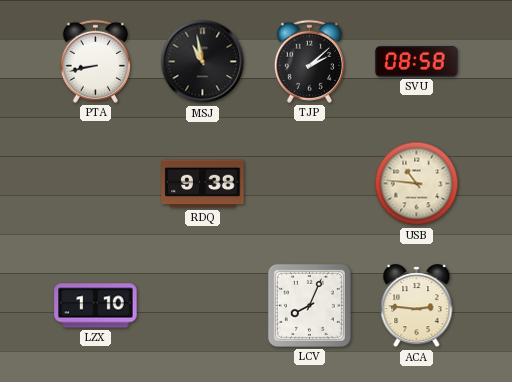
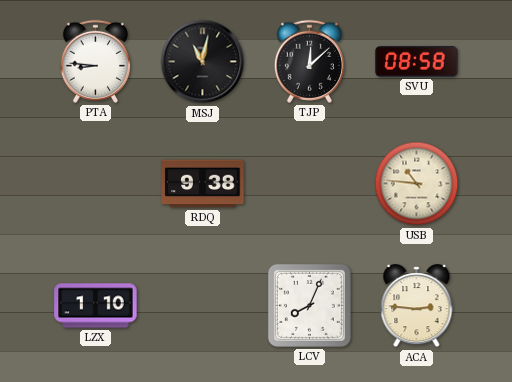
PTA: 8:43 -> 8:46
MSJ: 10:58 -> 11:02
TJP: 2:08 -> 12:08
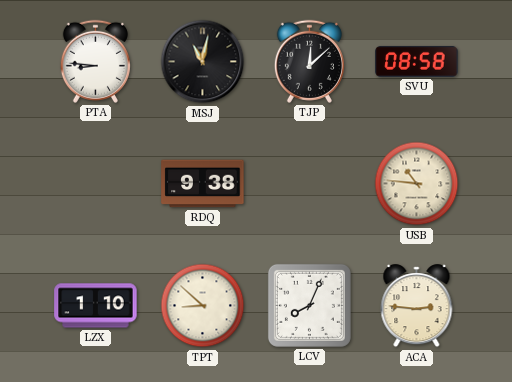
TPT: none -> 8:52
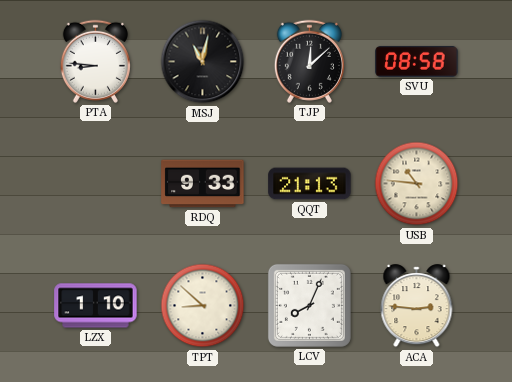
RDQ: 9:38 -> 9:33
QQT: none -> 21:13
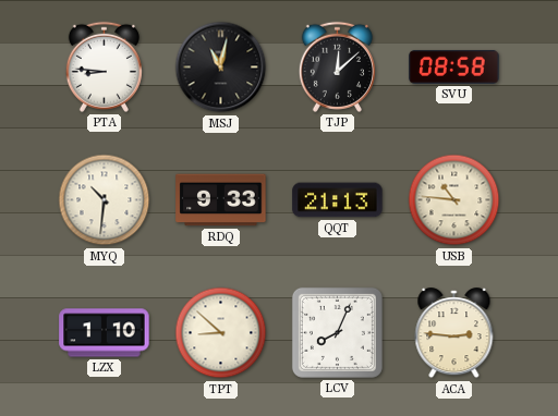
MYQ: none -> 10:31
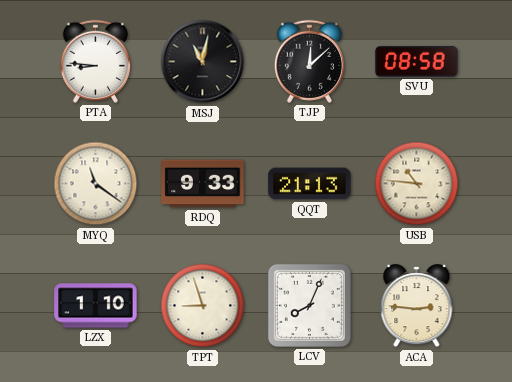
MYQ: 10:31 -> 11:21
TPT: 8:52 -> 8:57
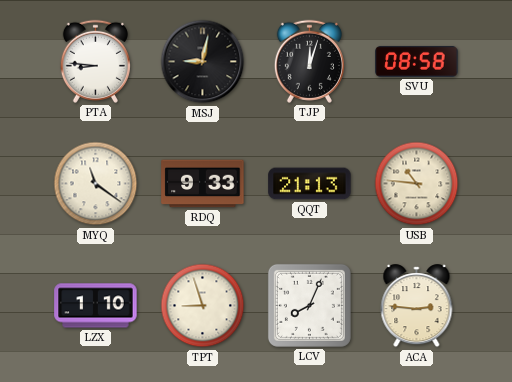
MSJ: 11:02 -> 9:02
TJP: 12:08 -> 12:03
